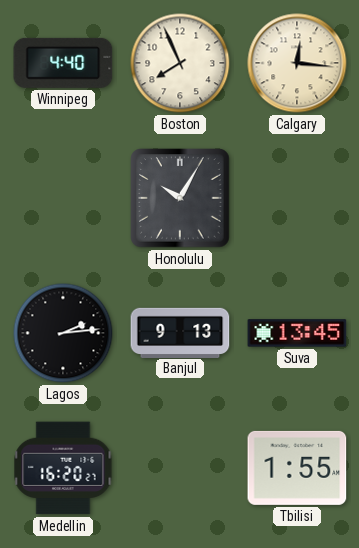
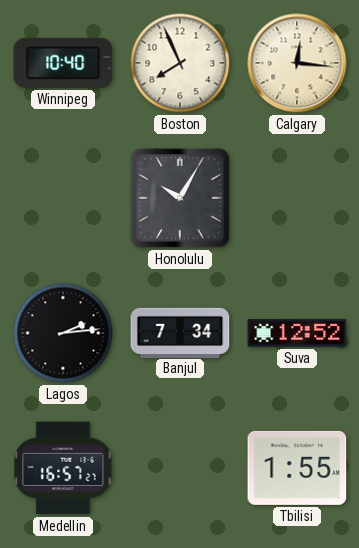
Winnipeg: 4:40 -> 10:40
Banjul: 9:13 -> 7:34
Suva: 13:45 -> 12:52
Medellin: 16:20 -> 16:57
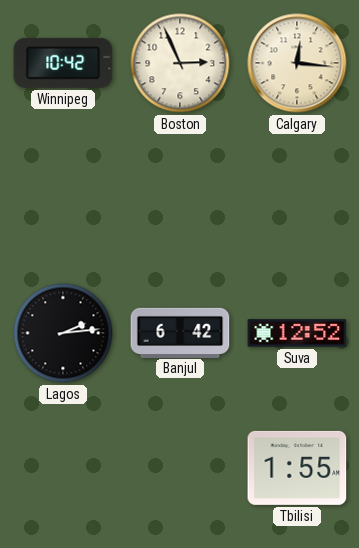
Winnipeg: 10:40 -> 10:42
Boston: 7:56 -> 2:56
Honolulu: 10:05 -> none
Banjul: 7:34 -> 6:42
Medellin: 16:57 -> none
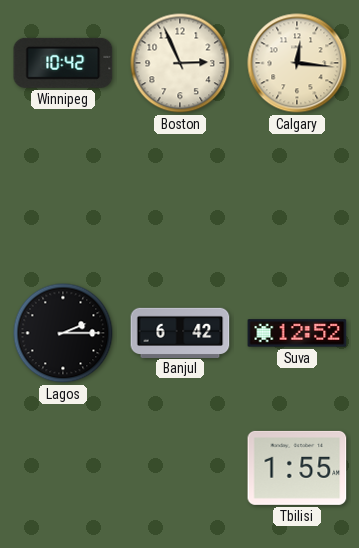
Lagos: 2:14 -> 2:15
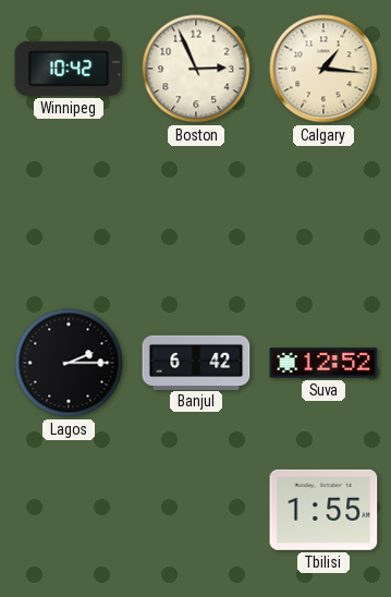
Calgary: 12:16 -> 1:16
